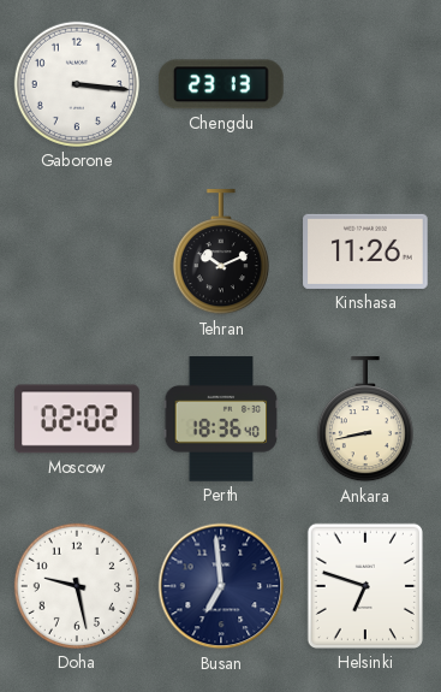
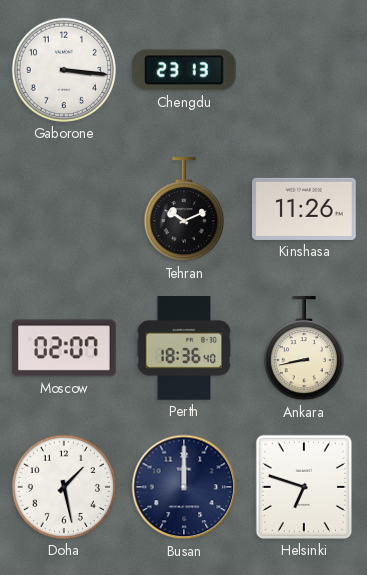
Moscow: 02:02 -> 02:07
Doha: 9:28 -> 1:28
Busan: 6:59 -> 12:00
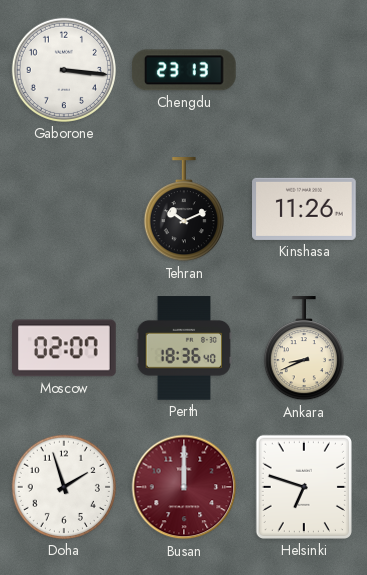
Ankara: 8:43 -> 8:41
Doha: 1:28 -> 1:57
Busan dial: navy -> burgundy
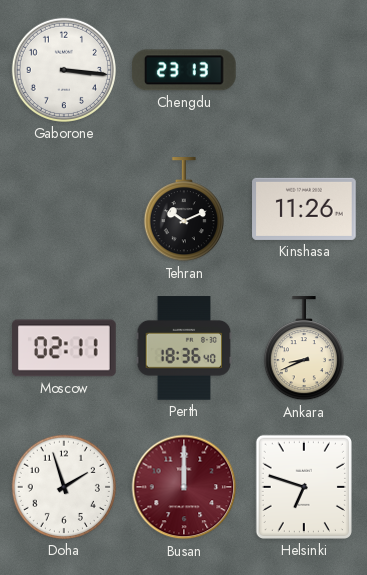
Moscow: 02:07 -> 02:11
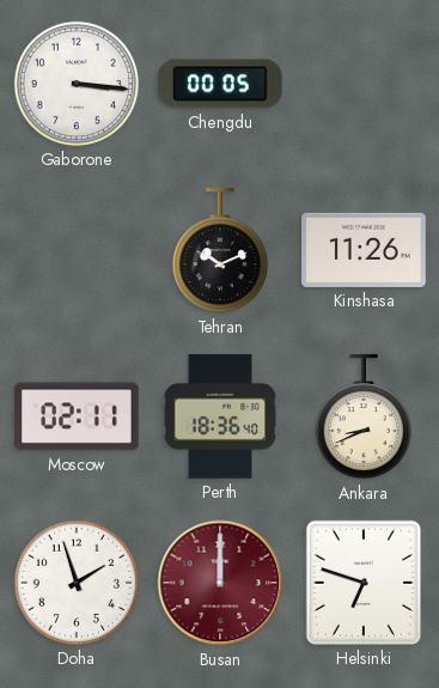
Chengdu: 23:13 -> 00:05
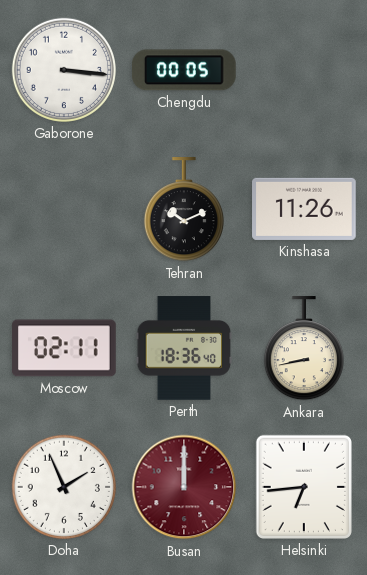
Ankara: 8:41 -> 8:43
Doha: 1:57 -> 1:56
Helsinki: 6:48 -> 6:44
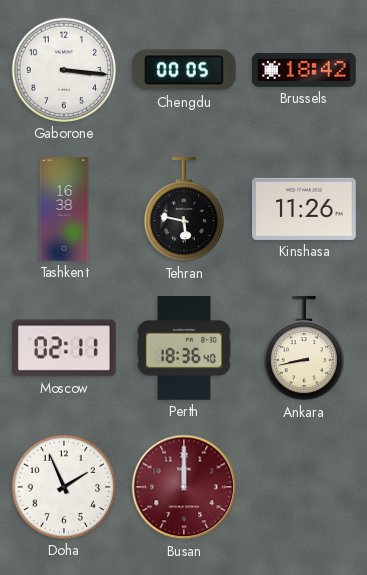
Brussels: none -> 18:42
Tashkent: none -> 16:38
Tehran: 10:11 -> 5:47
Helsinki: 6:44 -> none
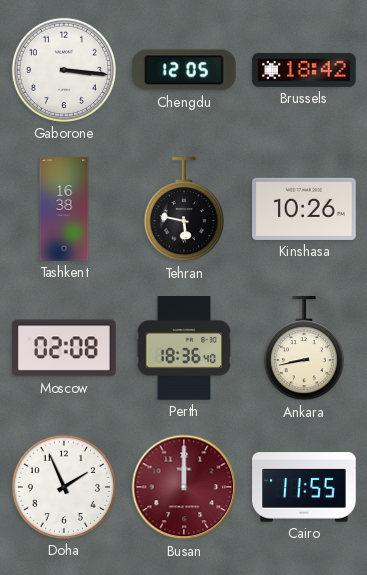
Chengdu: 00:05 -> 12:05
Kinshasa: 11:26 -> 10:26
Moscow: 02:11 -> 02:08
Cairo: none -> 11:55
